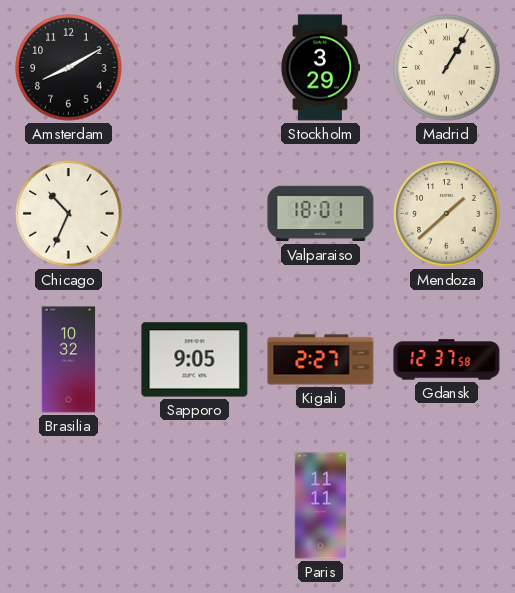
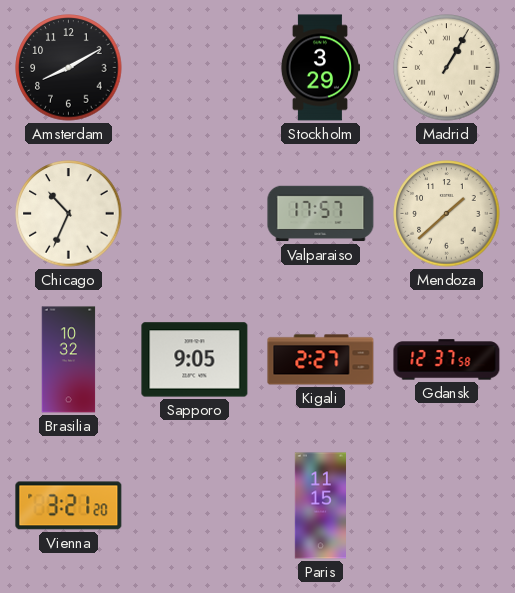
Valparaiso: 18:01 -> 17:57
Vienna: none -> 3:21
Paris: 11:11 -> 11:15
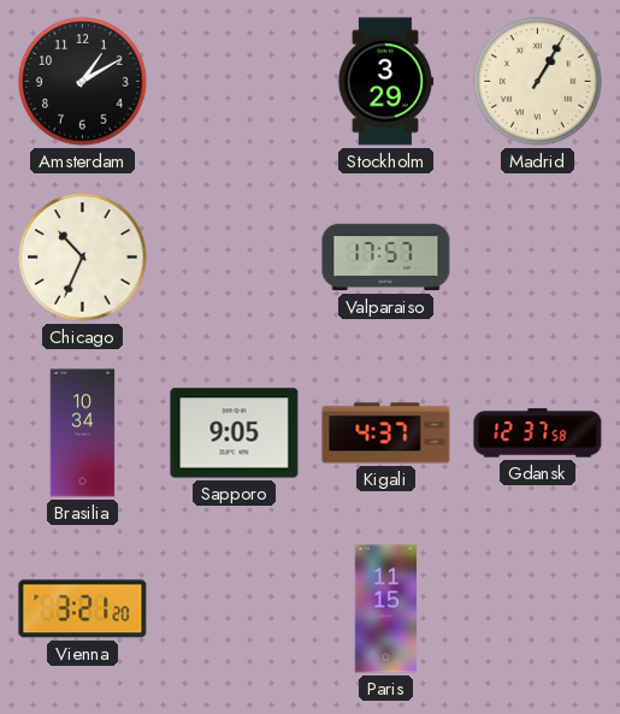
Amsterdam: 8:10 -> 1:10
Mendoza: 1:38 -> none
Brasilia: 10:32 -> 10:34
Kigali: 2:27 -> 4:37
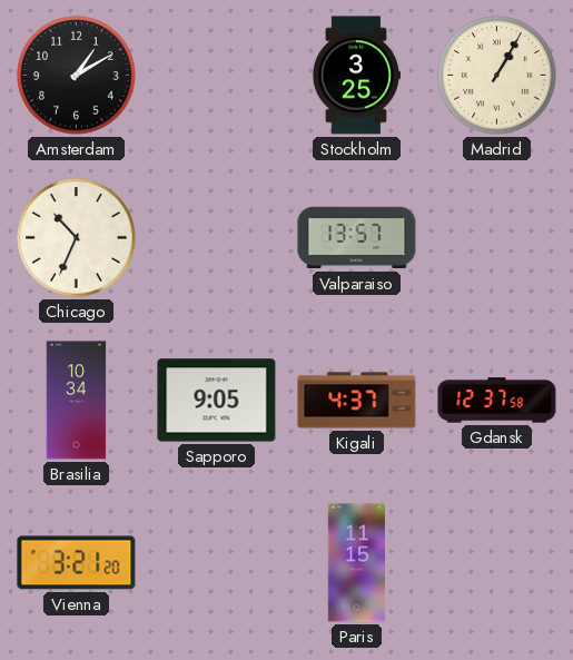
Stockholm: 3:29 -> 3:25
Valparaiso: 17:57 -> 13:57
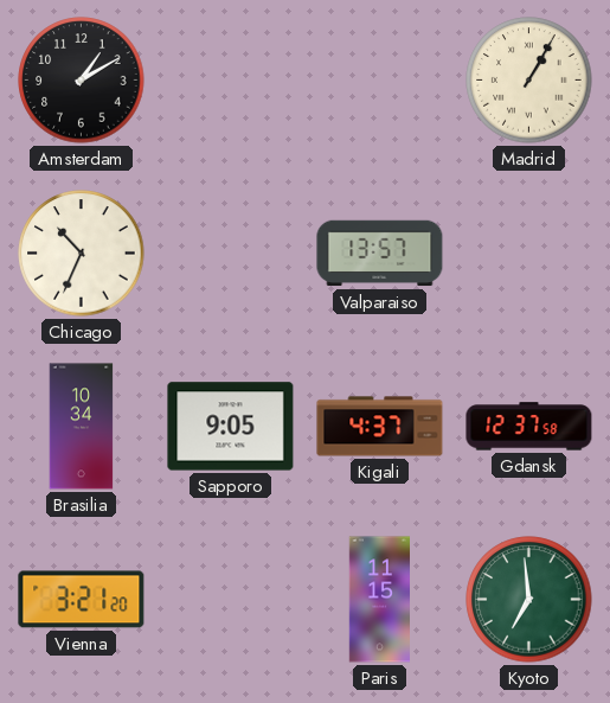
Stockholm: 3:25 -> none
Kyoto: none -> 6:59
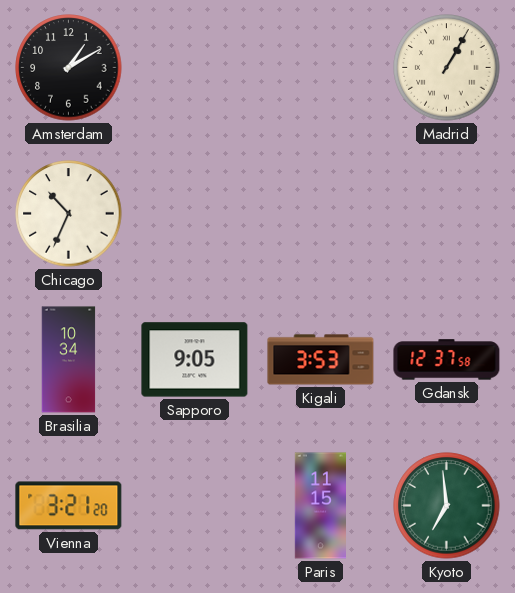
Valparaiso: 13:57 -> none
Kigali: 4:37 -> 3:53
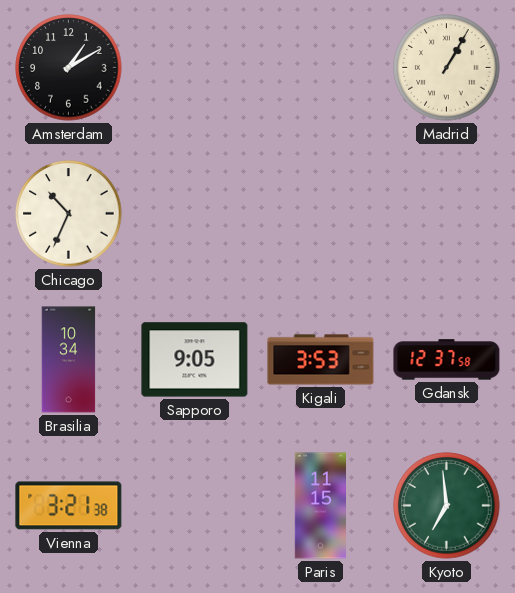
Vienna: 3:21:20 -> 3:21:38
